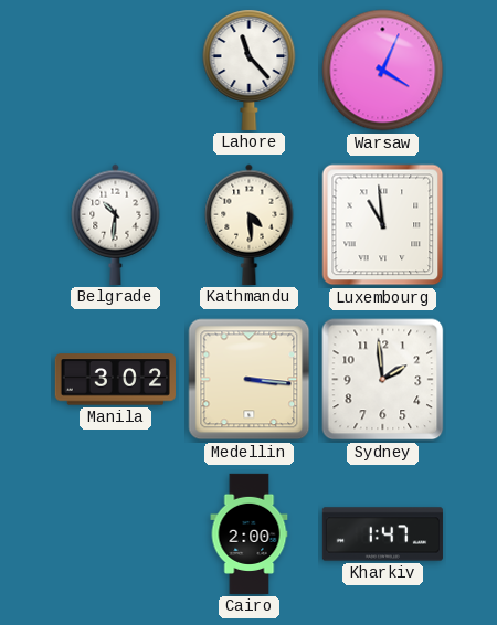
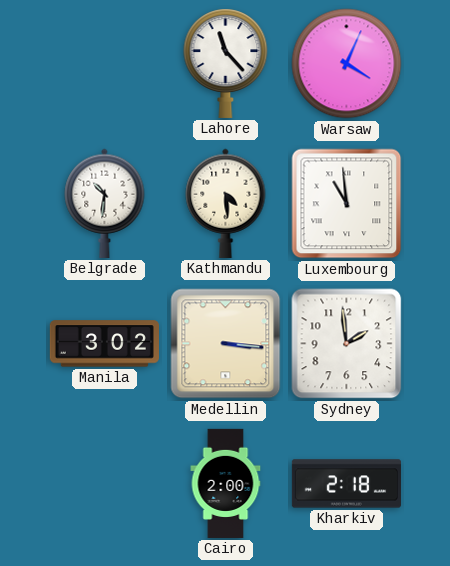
Kharkiv: 1:47 -> 2:18
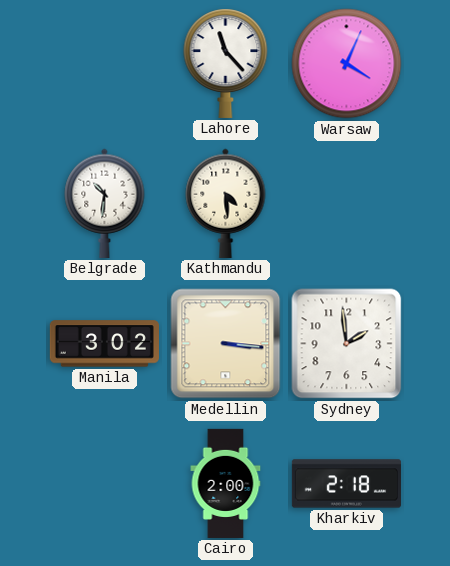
Luxembourg: 10:59 -> none
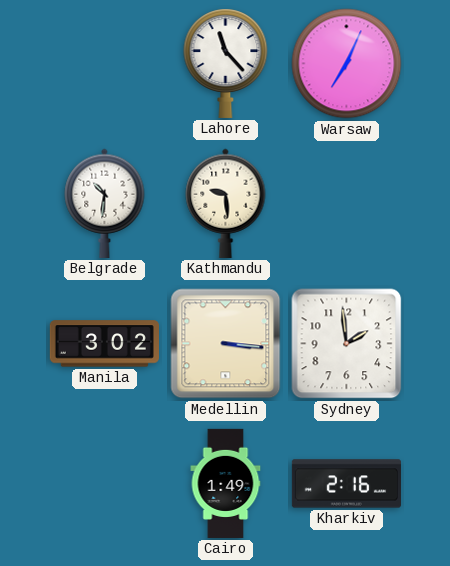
Warsaw: 4:04 -> 7:04
Kathmandu: 4:29 -> 9:29
Cairo: 2:00 -> 1:49
Kharkiv: 2:18 -> 2:16
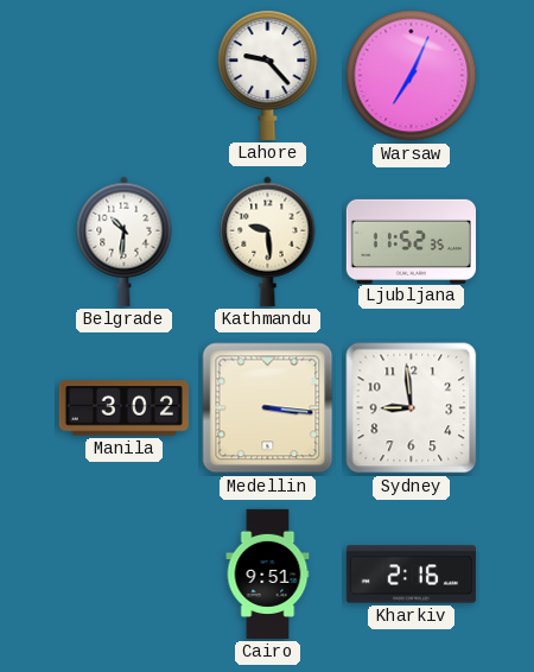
Lahore: 11:23 -> 9:23
Ljubljana: none -> 11:52
Sydney: 1:59 -> 8:59
Cairo: 1:49 -> 9:51
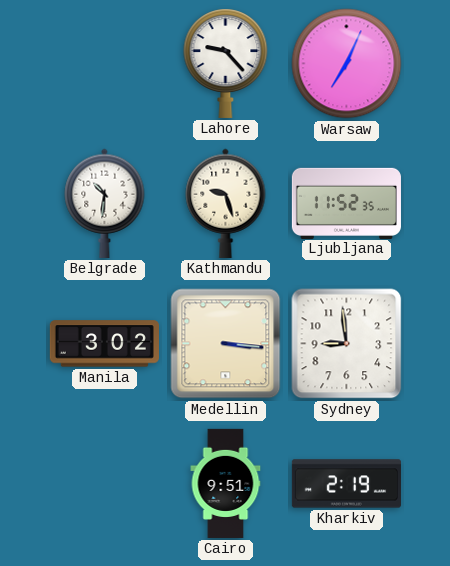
Kathmandu: 9:29 -> 9:27
Kharkiv: 2:16 -> 2:19
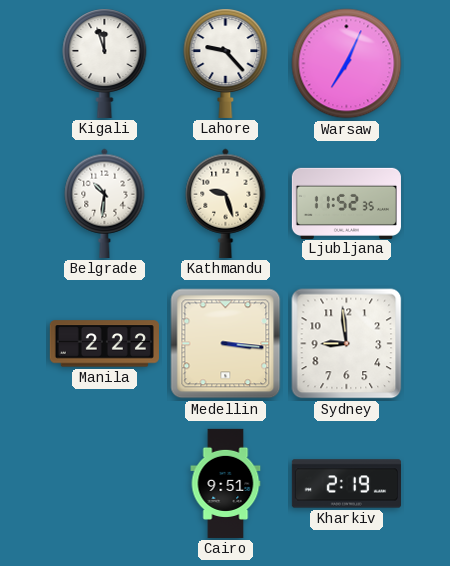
Kigali: none -> 11:57
Manila: 3:02 -> 2:22
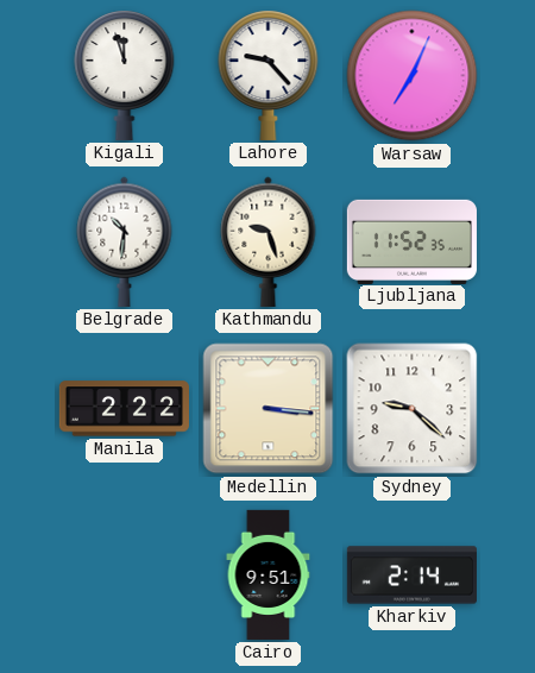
Sydney: 8:59 -> 9:22
Kharkiv: 2:19 -> 2:14
